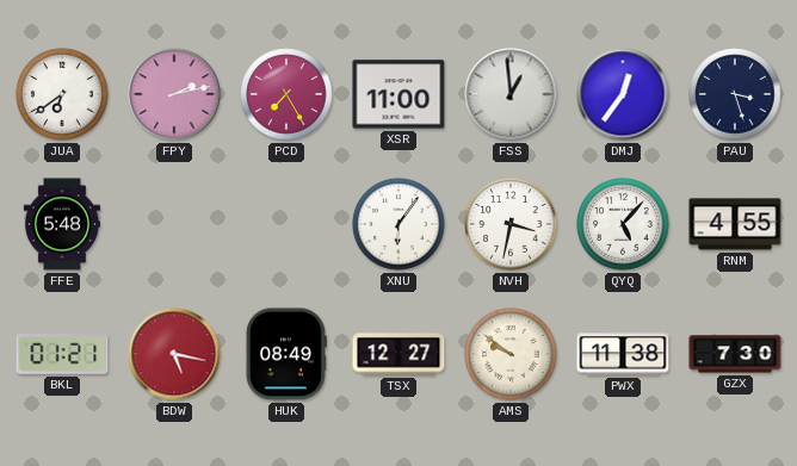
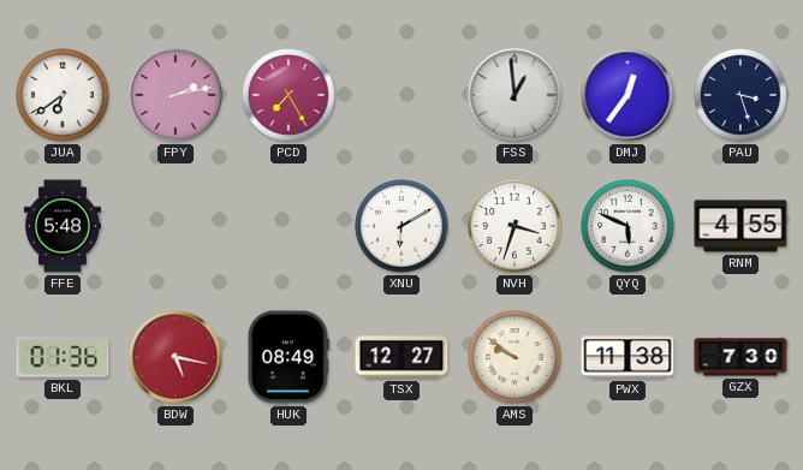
XSR: 11:00 -> none
XNU: 6:06 -> 6:10
NVH: 3:32 -> 3:33
QYQ: 5:07 -> 5:49
BKL: 01:21 -> 01:36
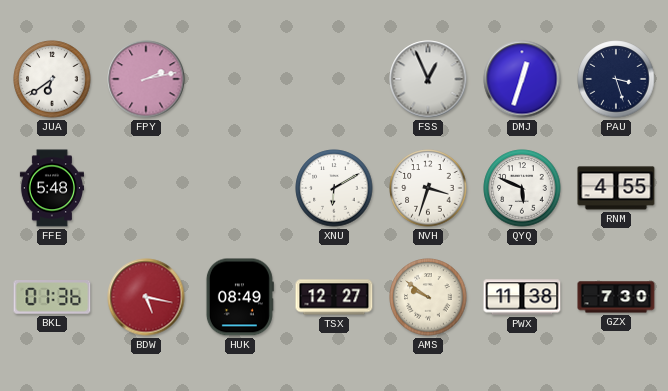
PCD: 7:25 -> none
FSS: 12:59 -> 12:56
DMJ: 12:36 -> 12:33
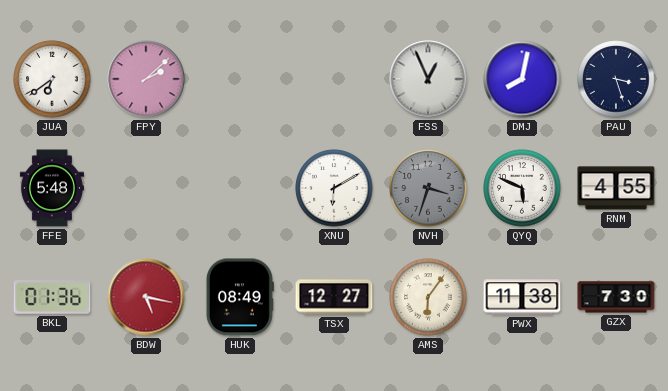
FPY: 2:13 -> 2:08
DMJ: 12:33 -> 8:02
NVH dial: white -> grey
AMS: 9:51 -> 6:06
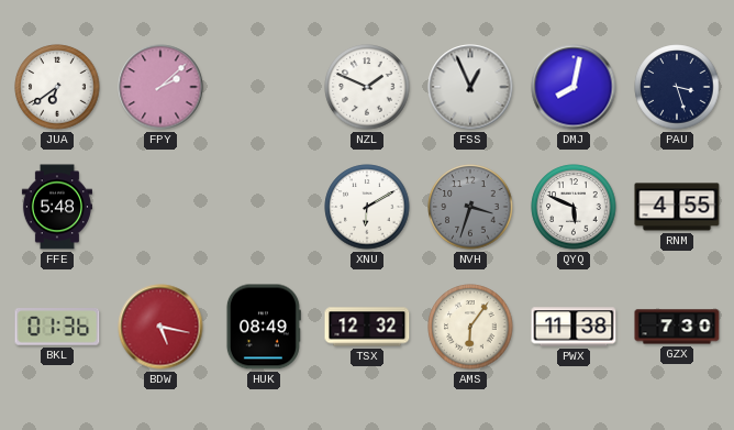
NZL: none -> 1:49
TSX: 12:27 -> 12:32
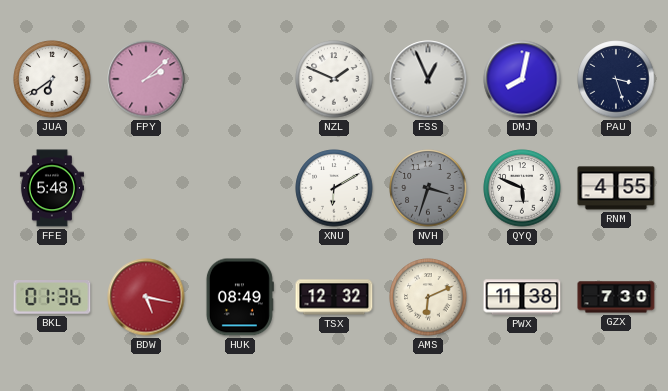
AMS: 6:06 -> 6:11
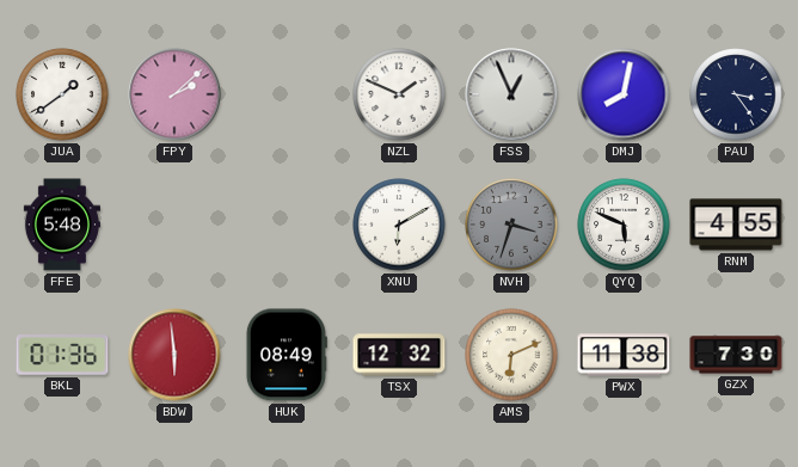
JUA: 6:39 -> 1:39
PAU: 3:27 -> 3:24
BDW: 5:17 -> 5:59
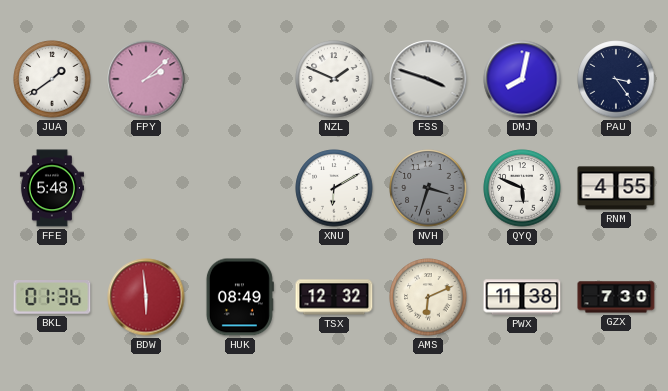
FSS: 12:56 -> 3:48
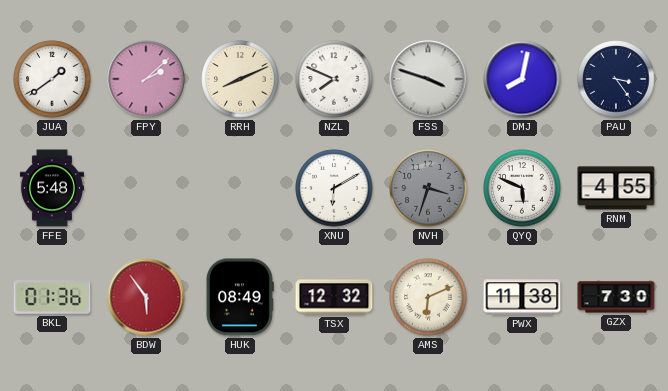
RRH: none -> 8:11
NZL: 1:49 -> 7:49
BDW: 5:59 -> 5:54
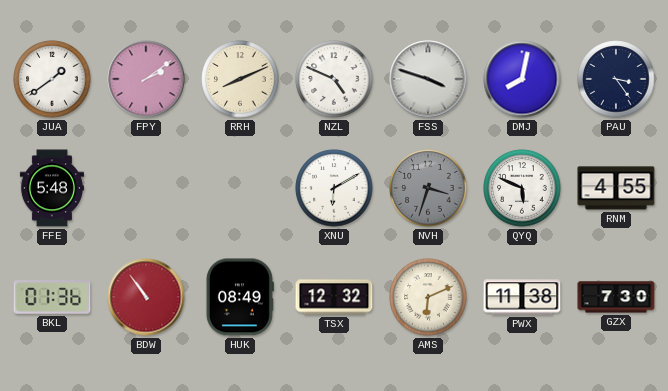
FPY: 2:08 -> 2:09
NZL: 7:49 -> 4:49
BDW: 5:54 -> 10:54
